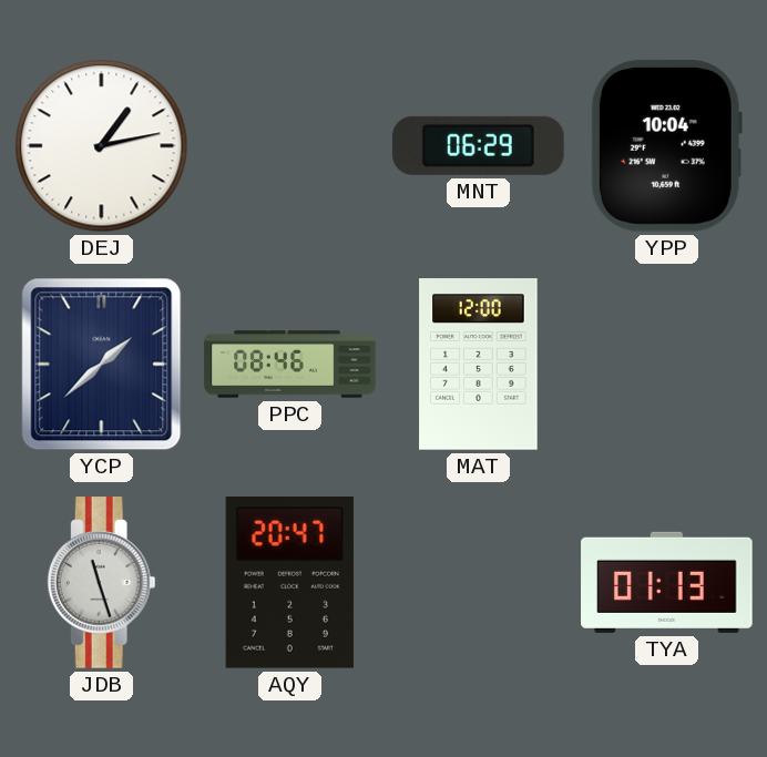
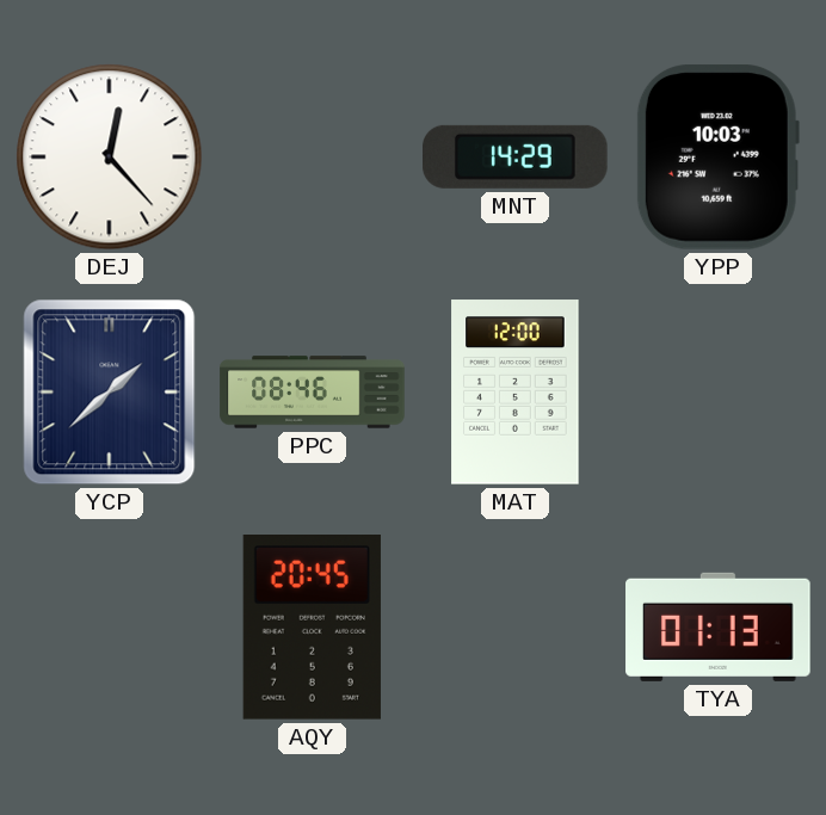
DEJ: 1:13 -> 12:23
MNT: 06:29 -> 14:29
YPP: 10:04 -> 10:03
JDB: 11:27 -> none
AQY: 20:47 -> 20:45
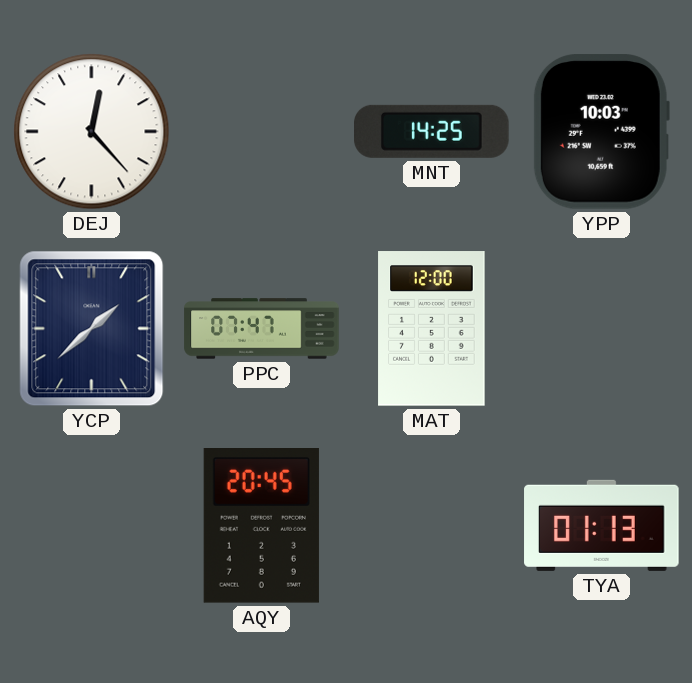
MNT: 14:29 -> 14:25
PPC: 08:46 -> 07:47
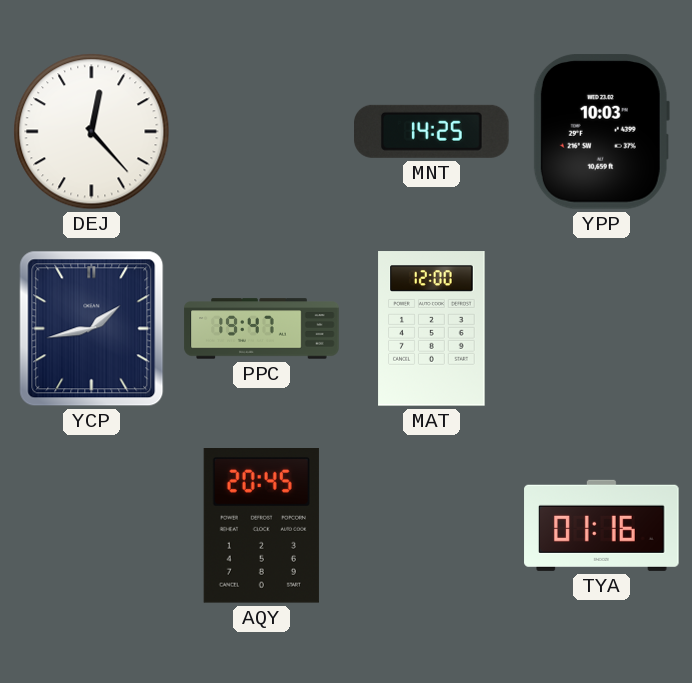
YCP: 1:38 -> 1:43
PPC: 07:47 -> 19:47
TYA: 01:13 -> 01:16
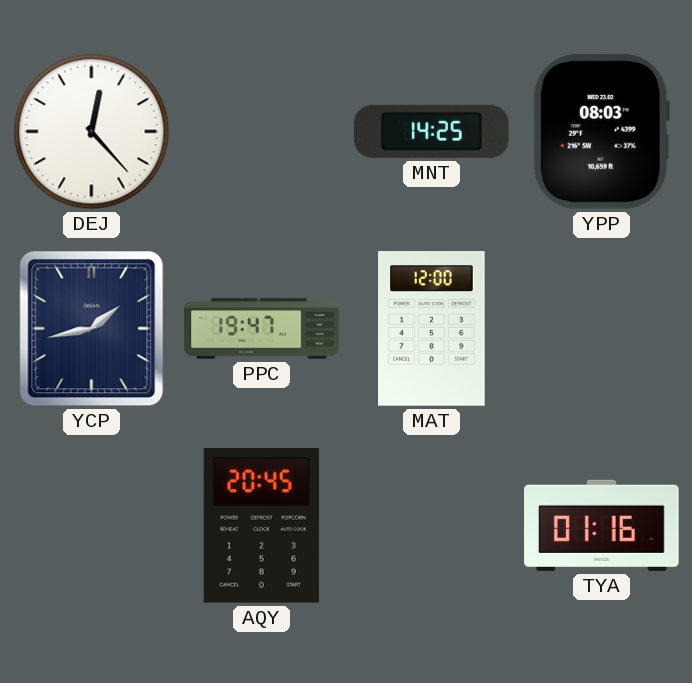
YPP: 10:03 -> 08:03
